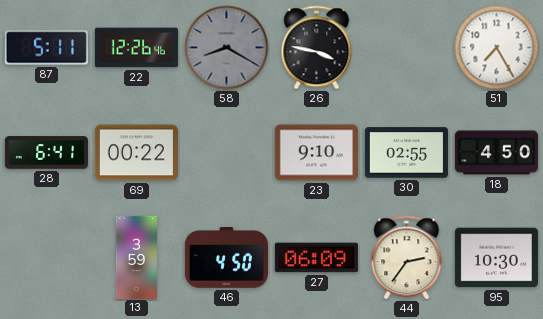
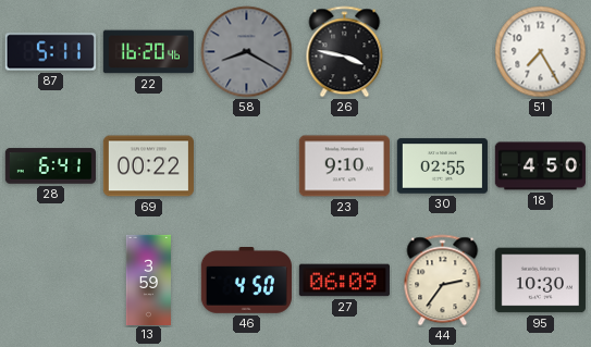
22: 12:26 -> 16:20
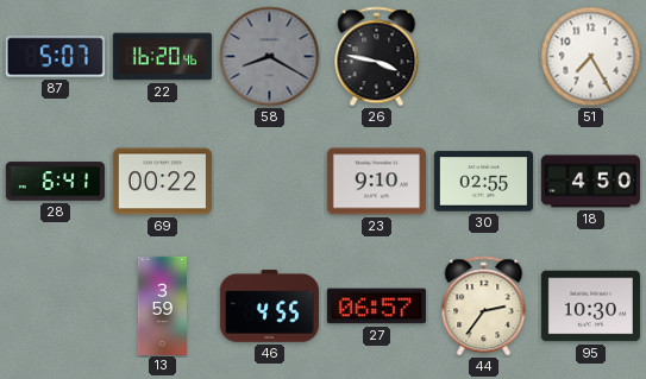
87: 5:11 -> 5:07
46: 4:50 -> 4:55
27: 06:09 -> 06:57
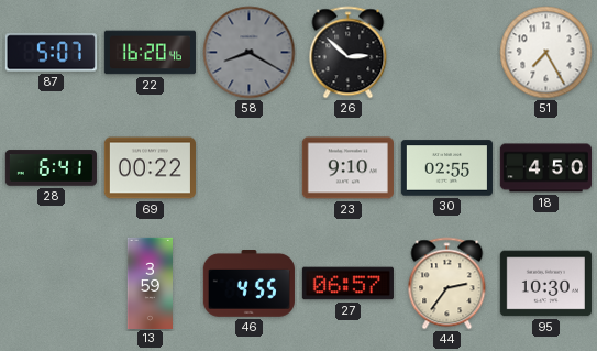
26: 3:47 -> 2:52
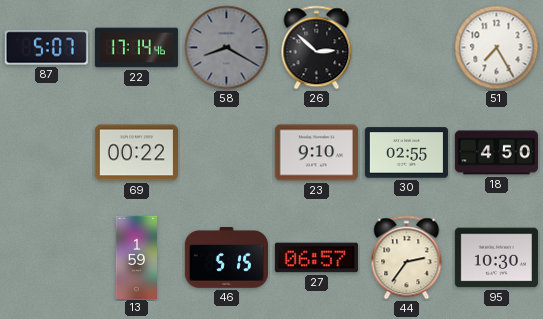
22: 16:20 -> 17:14
28: 6:41 -> none
13: 3:59 -> 1:59
46: 4:55 -> 5:15
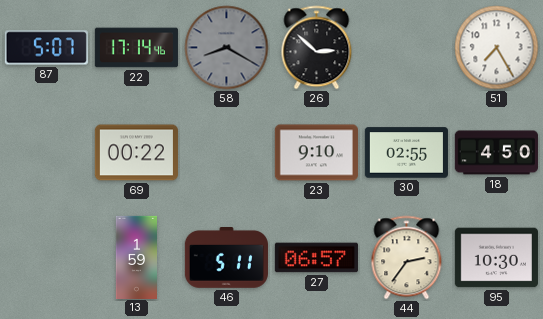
46: 5:15 -> 5:11
